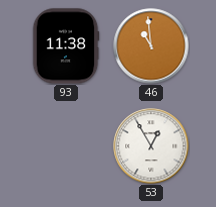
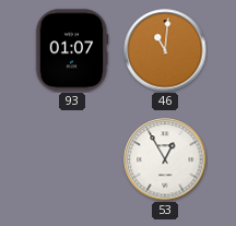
93: 11:38 -> 01:07
46: 10:59 -> 11:01
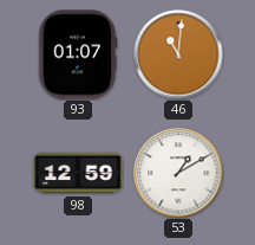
98: none -> 12:59
53: 12:55 -> 1:10
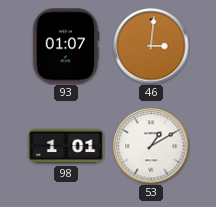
46: 11:01 -> 3:01
98: 12:59 -> 1:01
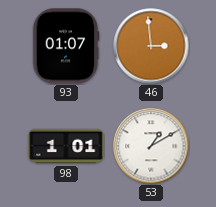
46: 3:01 -> 2:59
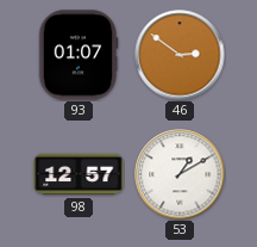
46: 2:59 -> 2:51
98: 1:01 -> 12:57
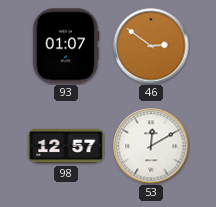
53: 1:10 -> 12:10
